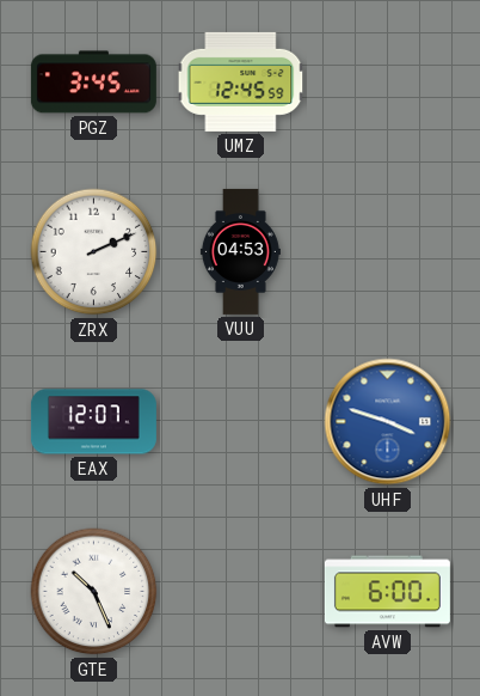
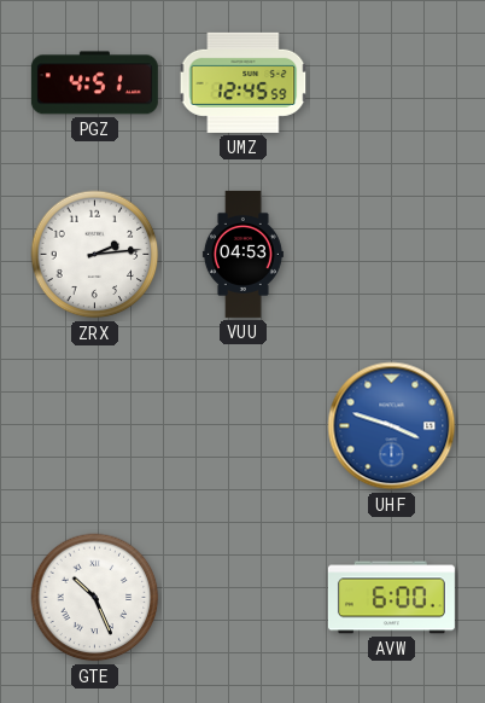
PGZ: 3:45 -> 4:51
ZRX: 2:11 -> 2:14
EAX: 12:07 -> none
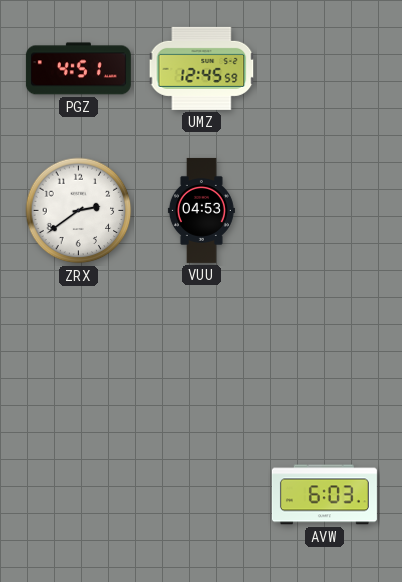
ZRX: 2:14 -> 2:39
UHF: 3:48 -> none
GTE: 10:26 -> none
AVW: 6:00 -> 6:03
